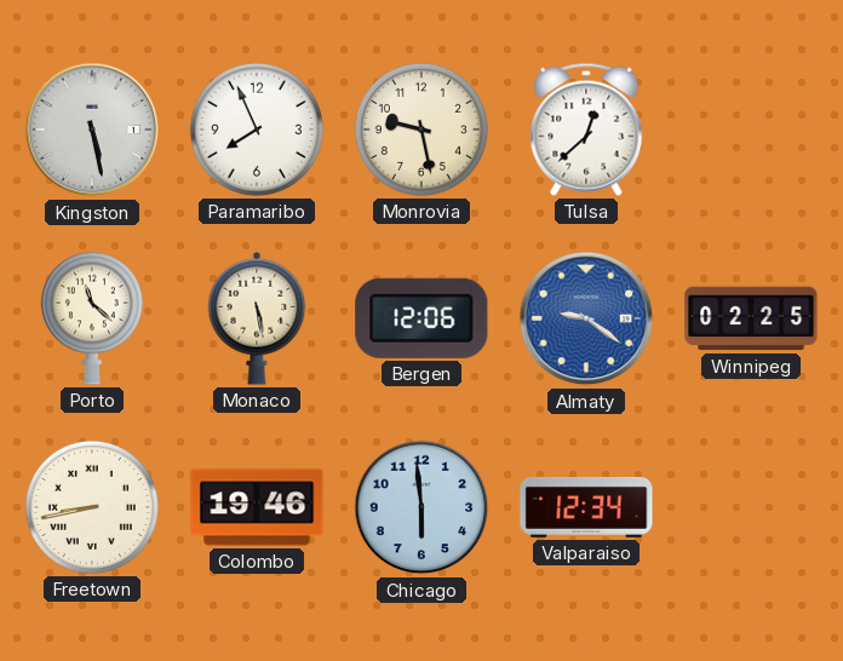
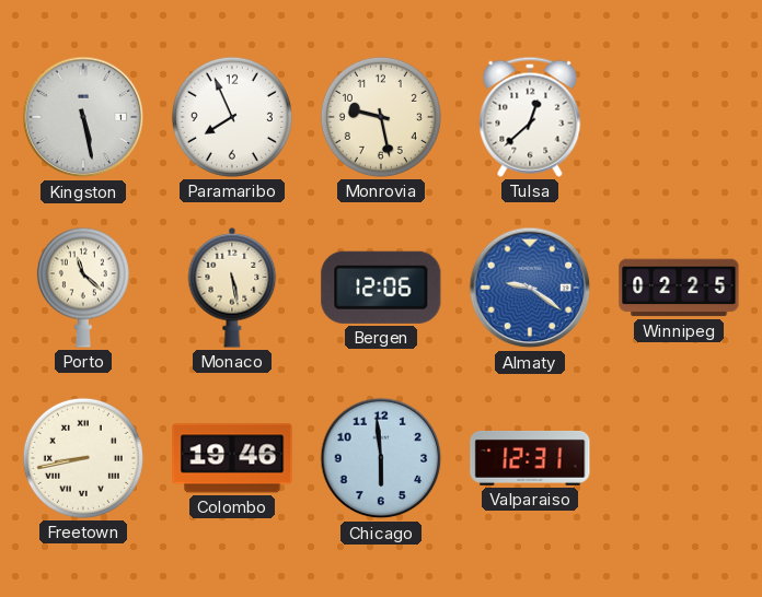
Valparaiso: 12:34 -> 12:31
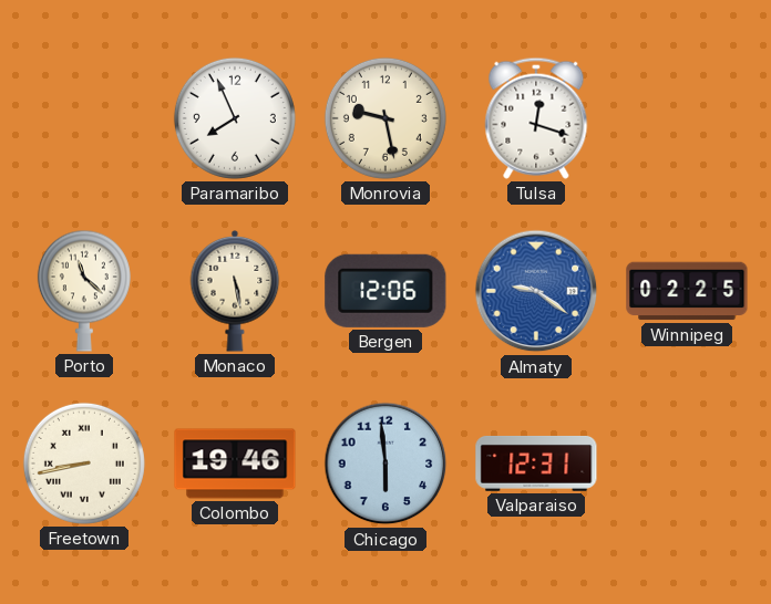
Kingston: 5:28 -> none
Tulsa: 12:38 -> 12:18
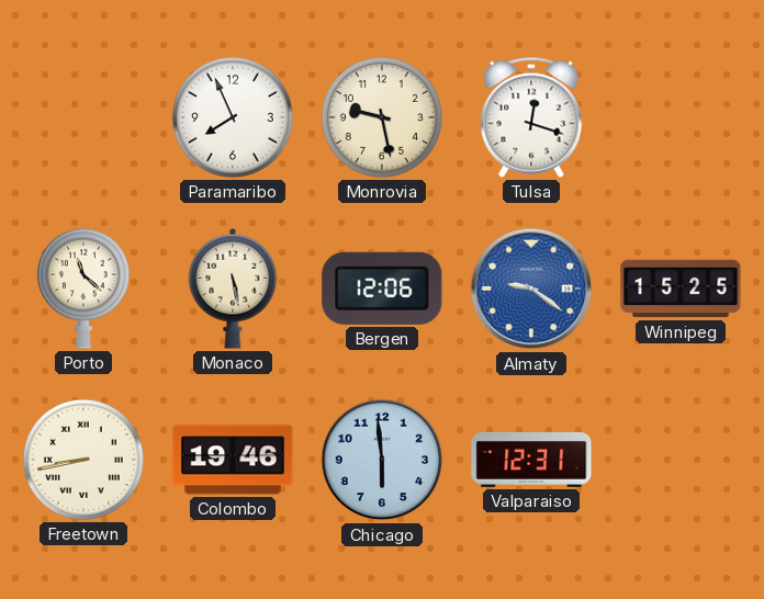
Winnipeg: 02:25 -> 15:25
